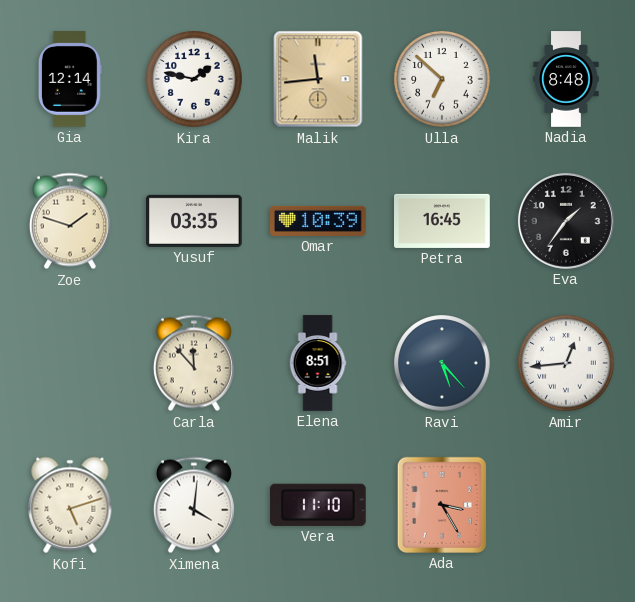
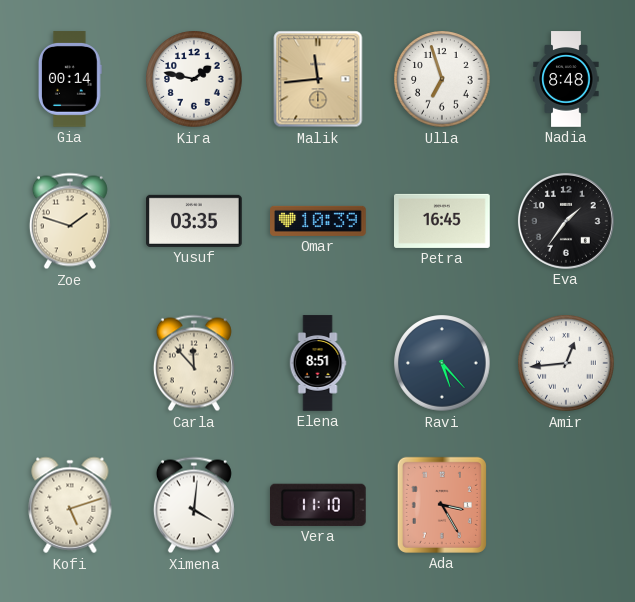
Gia: 12:14 -> 00:14
Ulla: 6:52 -> 6:57
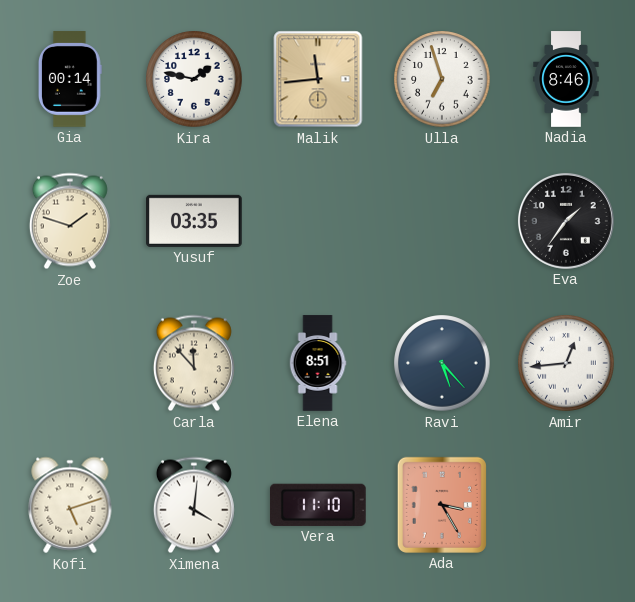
Nadia: 8:48 -> 8:46
Omar: 10:39 -> none
Petra: 16:45 -> none
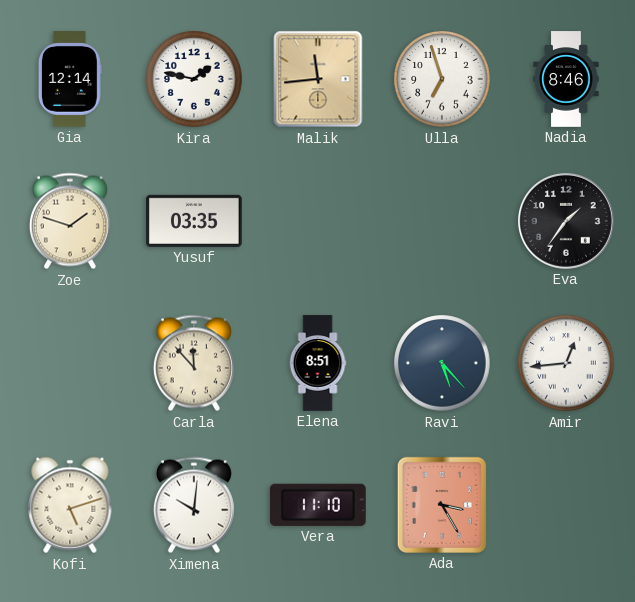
Gia: 00:14 -> 12:14
Ximena: 4:01 -> 10:01
